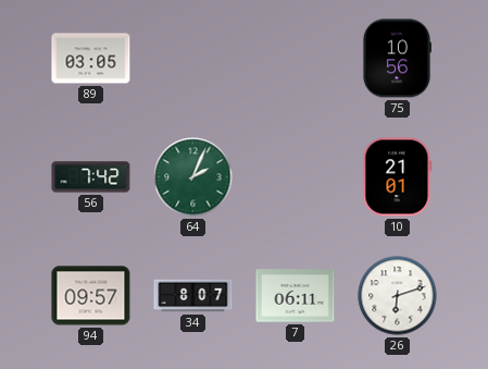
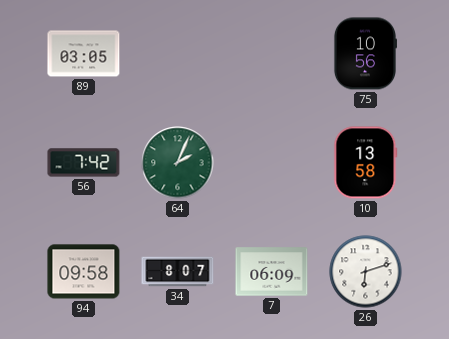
10: 21:01 -> 13:58
94: 09:57 -> 09:58
7: 06:11 -> 06:09
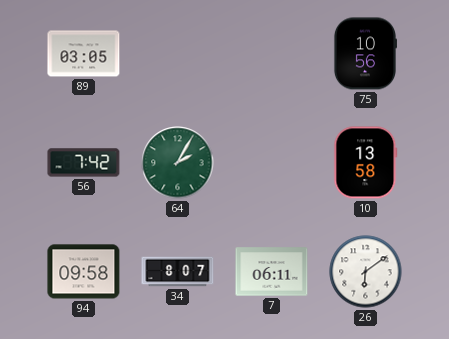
64: 2:04 -> 2:05
7: 06:09 -> 06:11
26: 6:12 -> 6:09
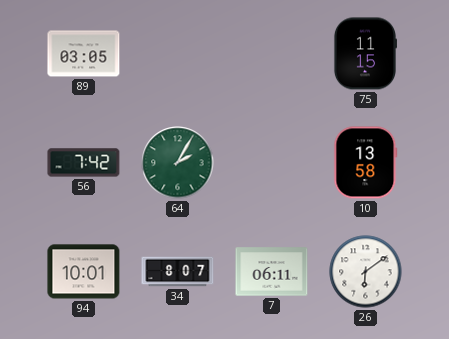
75: 10:56 -> 11:15
94: 09:58 -> 10:01
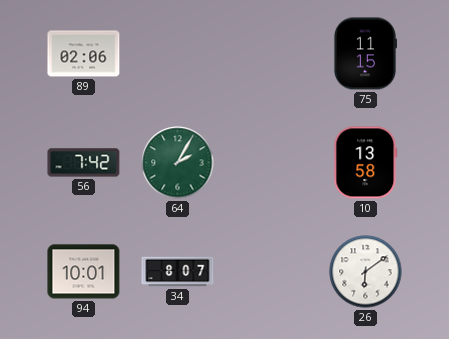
89: 03:05 -> 02:06
7: 06:11 -> none
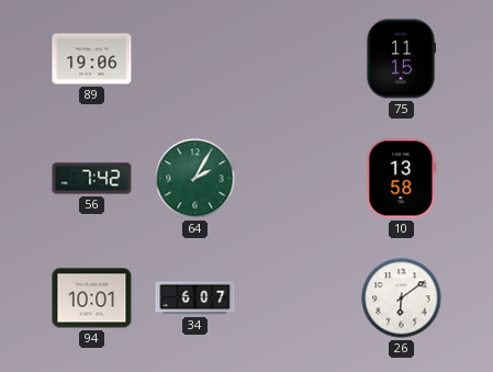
89: 02:06 -> 19:06
34: 8:07 -> 6:07
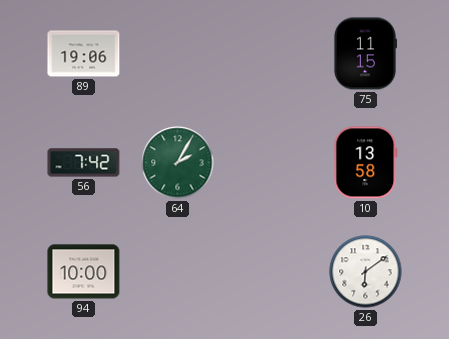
94: 10:01 -> 10:00
34: 6:07 -> none
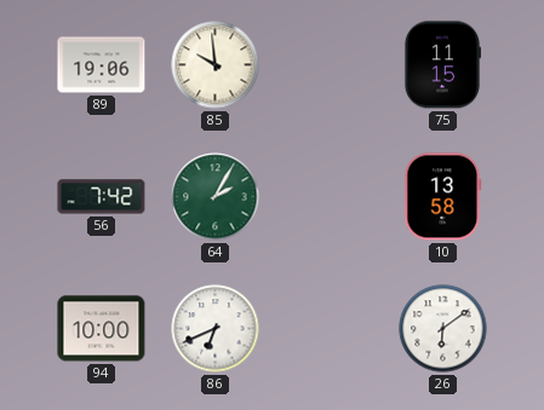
85: none -> 9:59
86: none -> 6:41
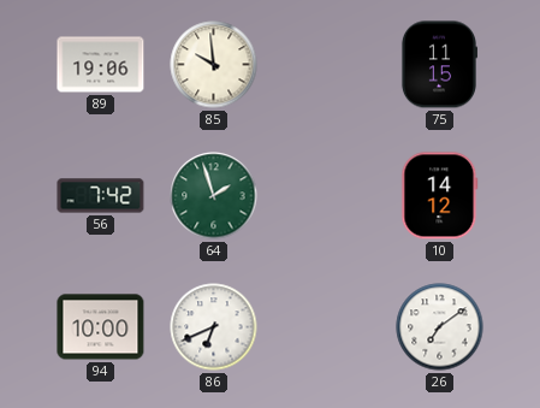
64: 2:05 -> 1:57
10: 13:58 -> 14:12
26: 6:09 -> 7:09
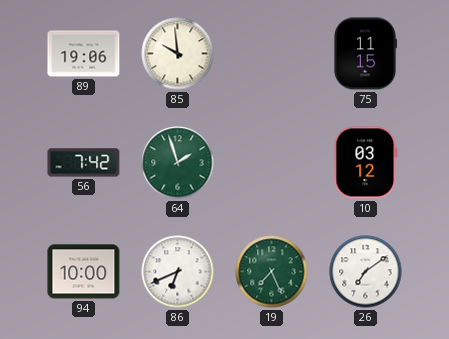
10: 14:12 -> 03:12
19: none -> 7:26
